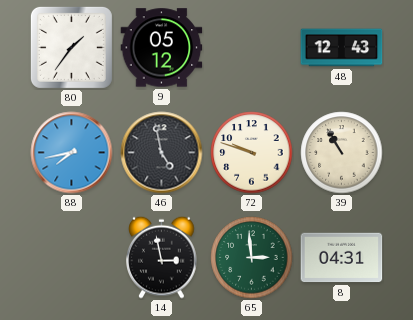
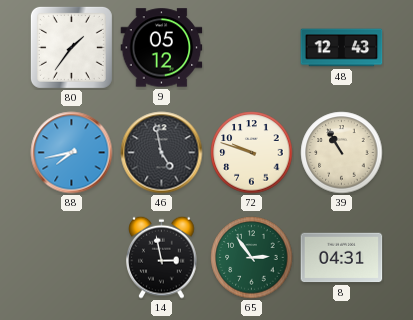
65: 2:59 -> 2:54
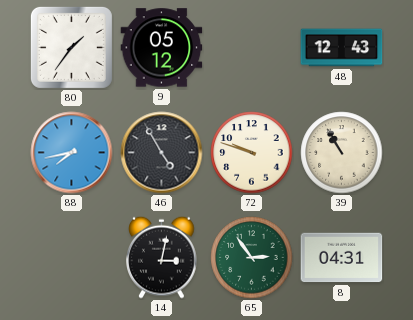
46: 4:58 -> 4:55
14: 2:58 -> 3:02
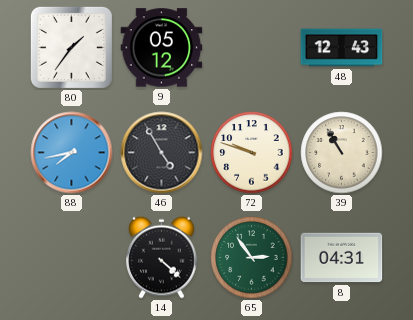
14: 3:02 -> 4:22
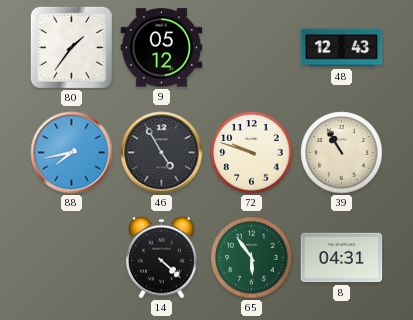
65: 2:54 -> 5:54
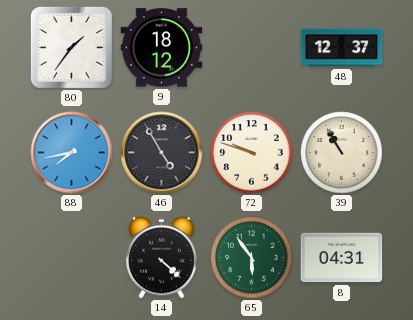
9: 05:12 -> 18:12
48: 12:43 -> 12:37
